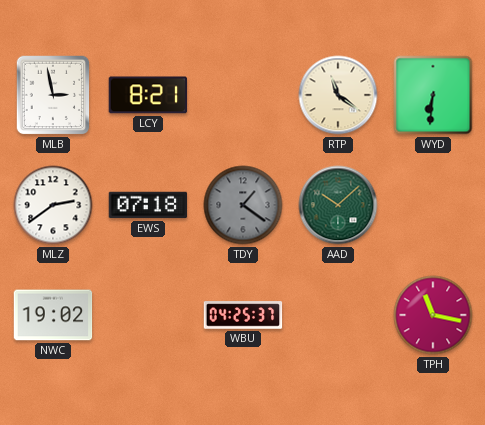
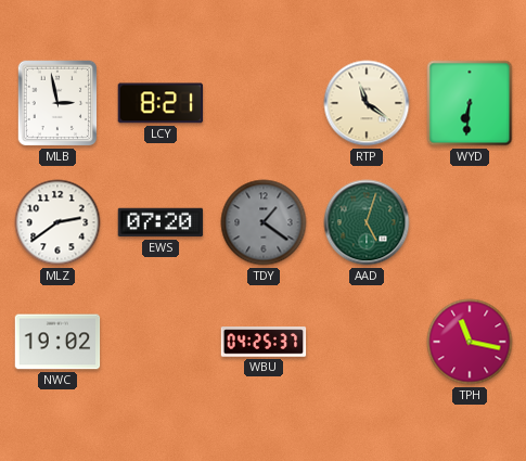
EWS: 07:18 -> 07:20
AAD: 10:08 -> 5:03
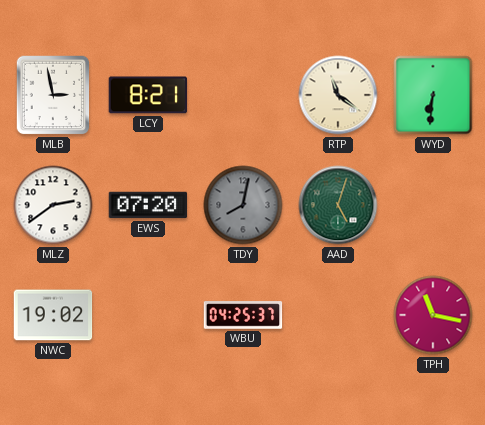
TDY: 1:21 -> 8:02
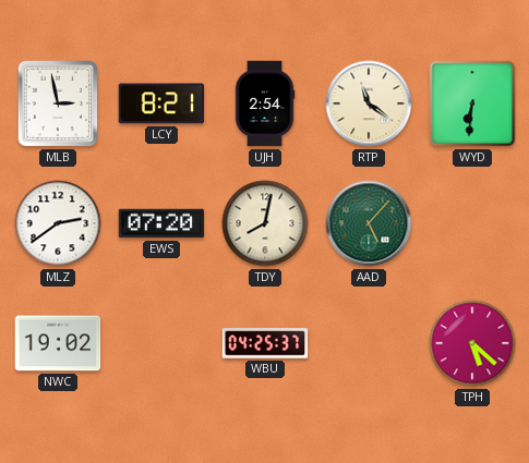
UJH: none -> 2:54
TDY dial: grey -> cream
AAD: 5:03 -> 5:07
TPH: 11:17 -> 5:22
